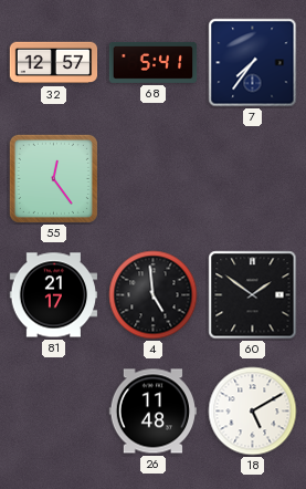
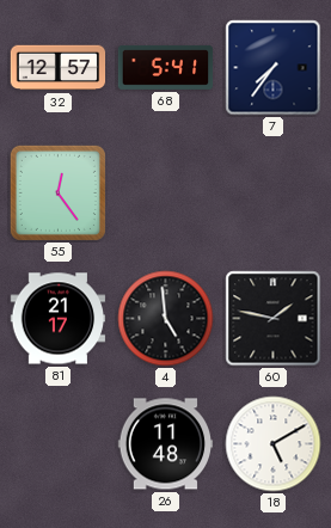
60: 1:51 -> 1:47
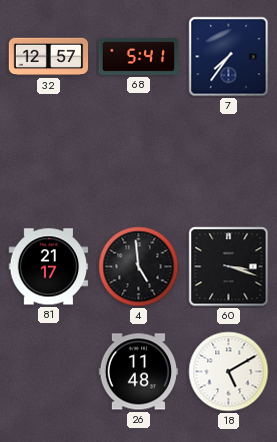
55: 12:24 -> none
60: 1:47 -> 3:18
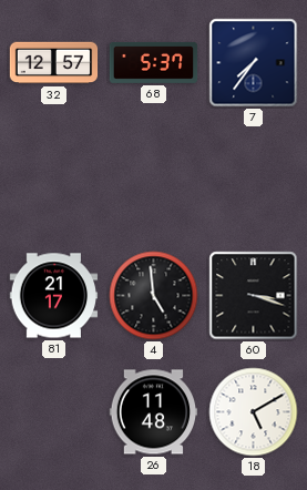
68: 5:41 -> 5:37
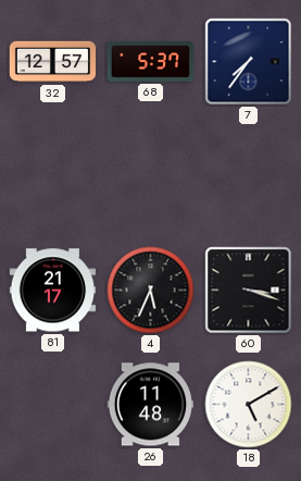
4: 4:59 -> 5:34
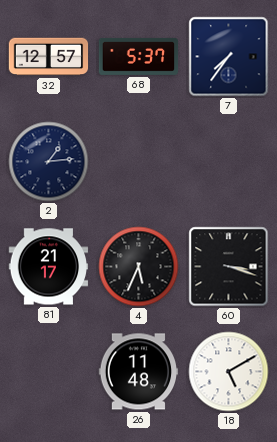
2: none -> 1:14
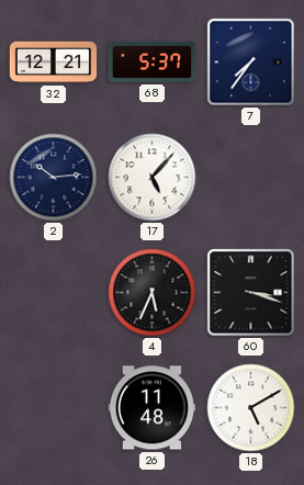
32: 12:57 -> 12:21
2: 1:14 -> 10:14
17: none -> 5:07
81: 21:17 -> none
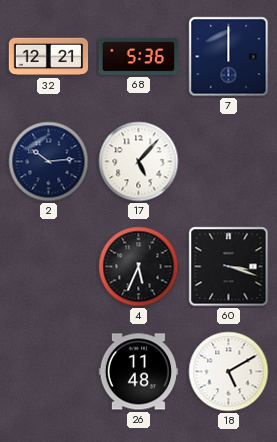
68: 5:37 -> 5:36
7: 7:36 -> 12:00
